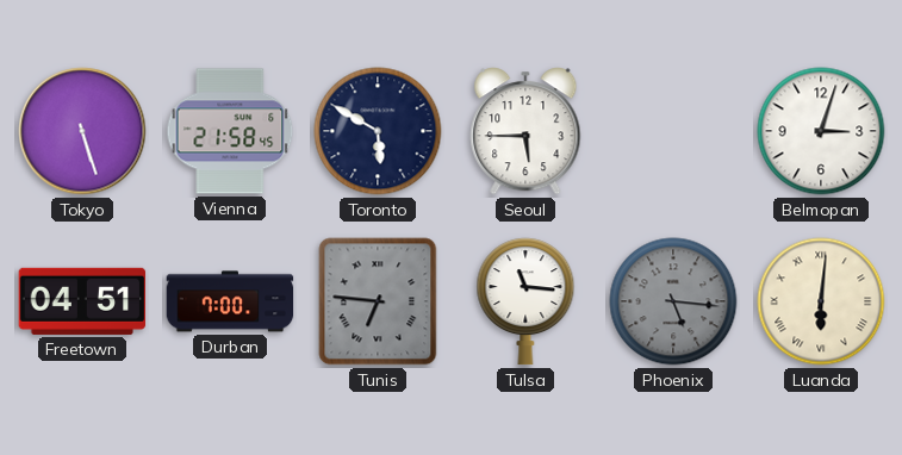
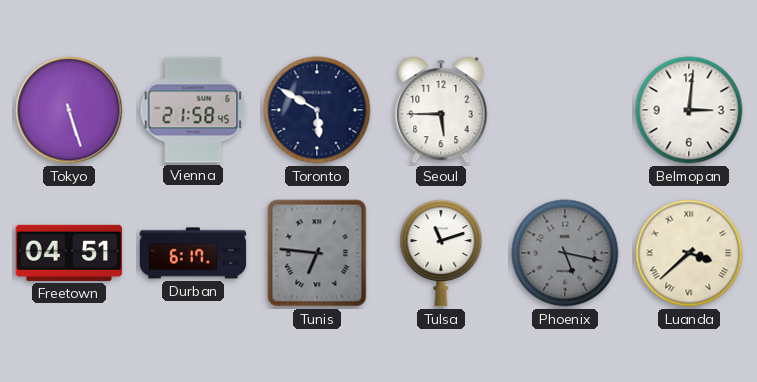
Belmopan: 3:03 -> 3:01
Durban: 7:00 -> 6:17
Tulsa: 11:16 -> 11:12
Phoenix: 5:16 -> 5:17
Luanda: 6:01 -> 3:38
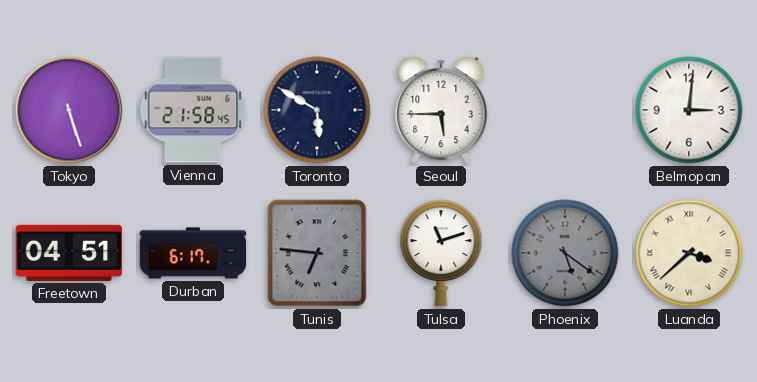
Phoenix: 5:17 -> 5:21
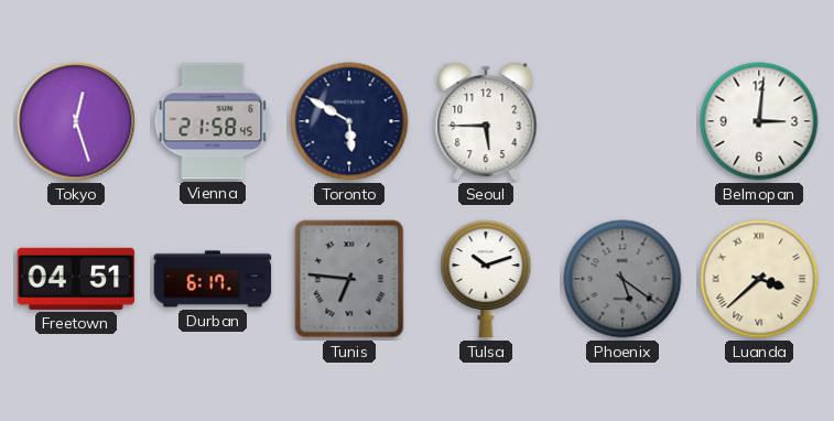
Tokyo: 5:27 -> 12:27
Tulsa: 11:12 -> 10:12
